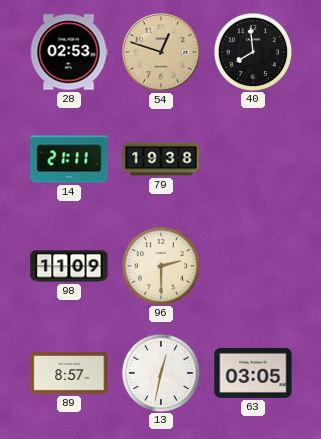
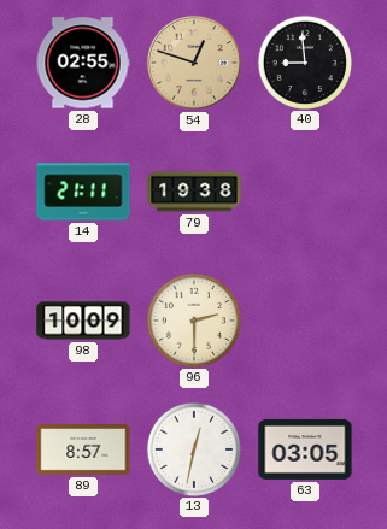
28: 02:53 -> 02:55
40: 7:59 -> 8:59
98: 11:09 -> 10:09
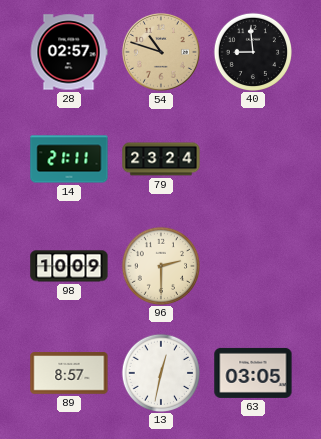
28: 02:55 -> 02:57
54: 12:48 -> 10:48
79: 19:38 -> 23:24
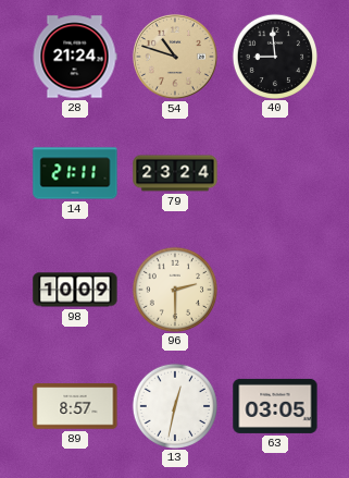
28: 02:57 -> 21:24
